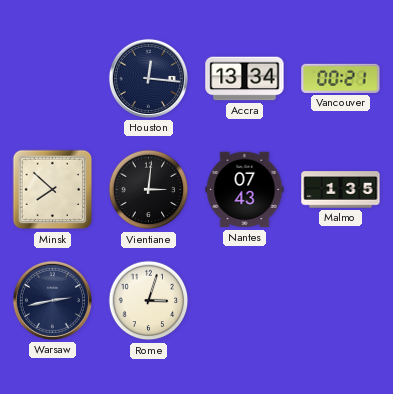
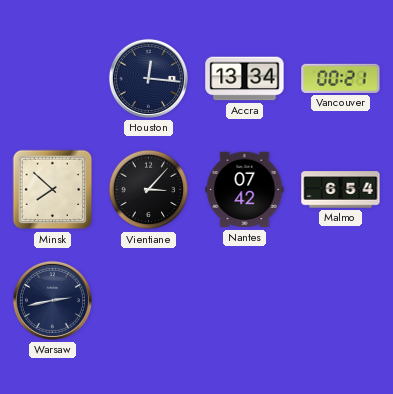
Vientiane: 3:01 -> 3:07
Nantes: 07:43 -> 07:42
Malmo: 1:35 -> 6:54
Rome: 3:03 -> none
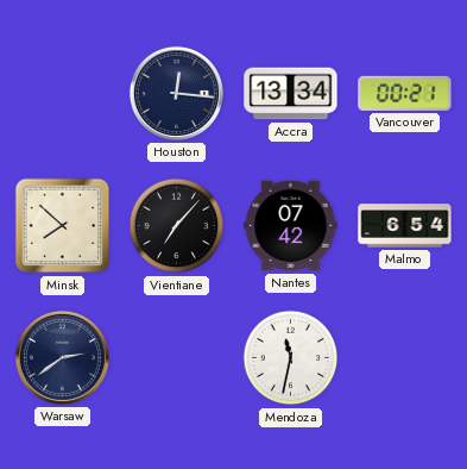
Vientiane: 3:07 -> 7:07
Warsaw: 2:43 -> 2:39
Mendoza: none -> 11:32
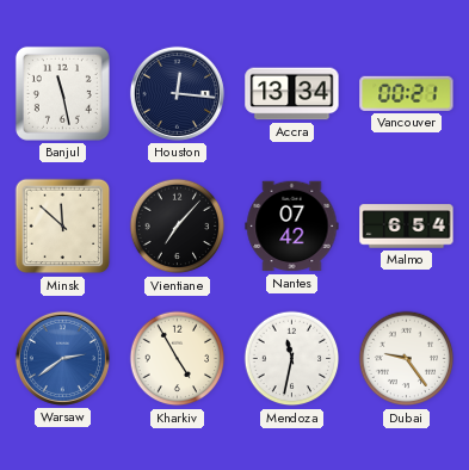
Banjul: none -> 11:28
Minsk: 7:52 -> 11:52
Warsaw dial: navy -> blue
Kharkiv: none -> 4:55
Dubai: none -> 9:24
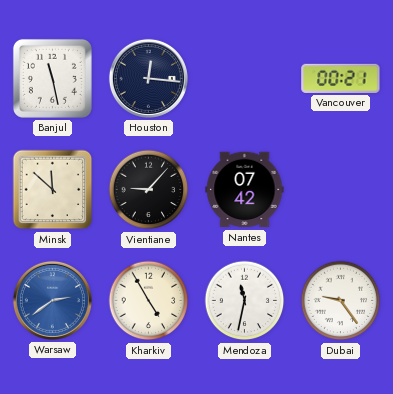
Accra: 13:34 -> none
Vientiane: 7:07 -> 9:07
Malmo: 6:54 -> none
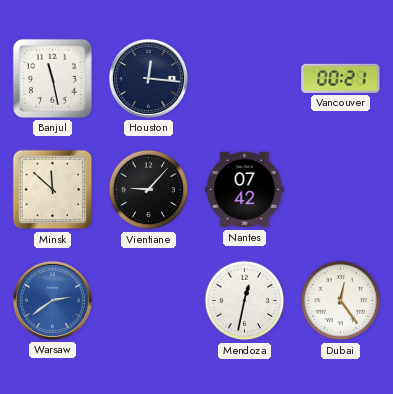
Kharkiv: 4:55 -> none
Mendoza: 11:32 -> 12:32
Dubai: 9:24 -> 12:24
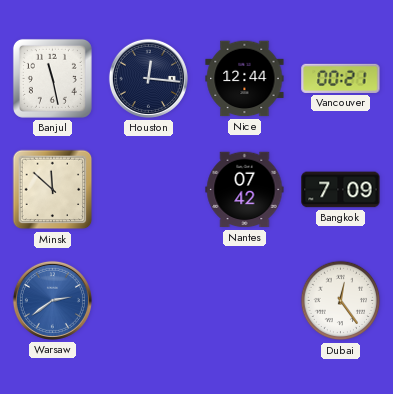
Nice: none -> 12:44
Vientiane: 9:07 -> none
Bangkok: none -> 7:09
Mendoza: 12:32 -> none
